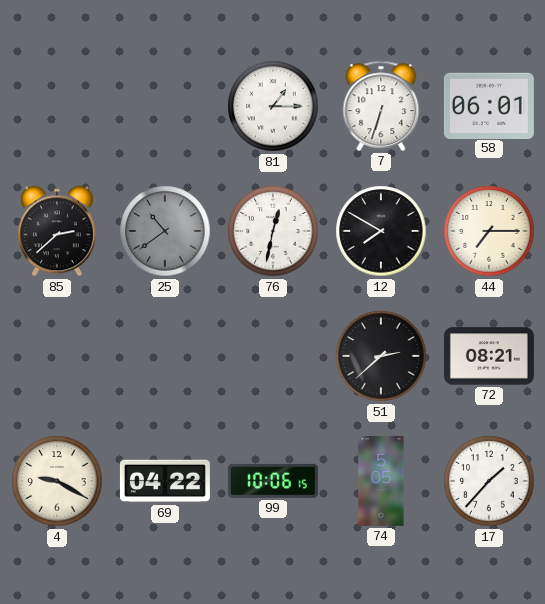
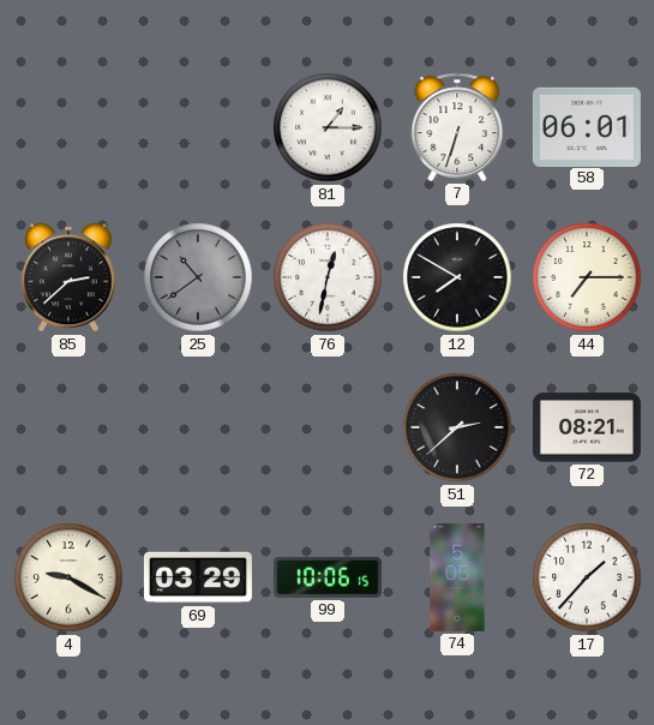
69: 04:22 -> 03:29
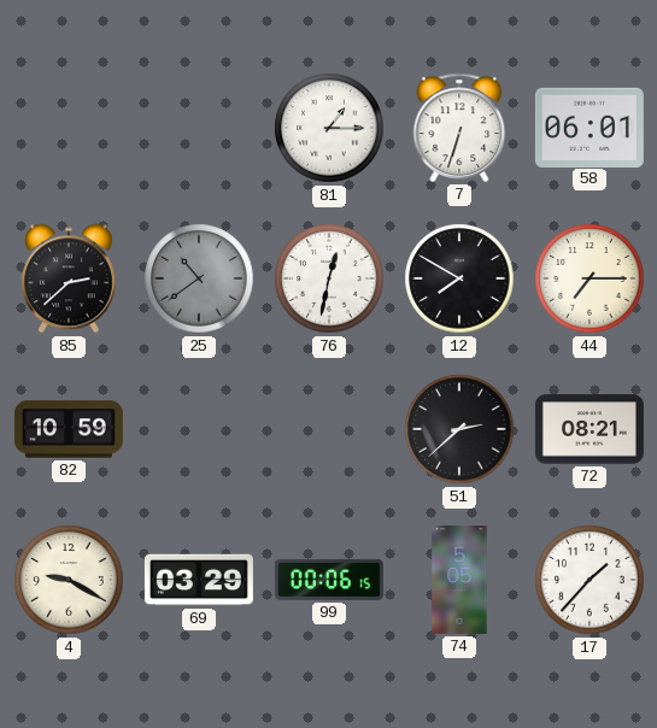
82: none -> 10:59
99: 10:06 -> 00:06
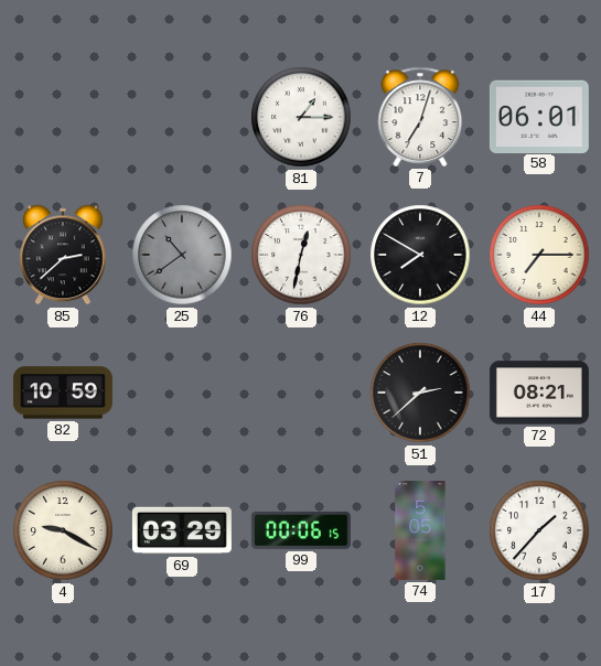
7: 6:33 -> 7:03
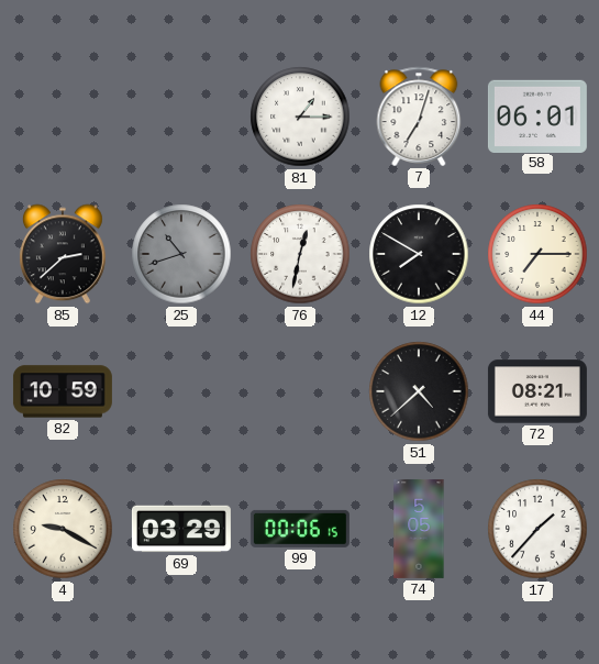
25: 10:39 -> 10:42
51: 2:38 -> 4:38
